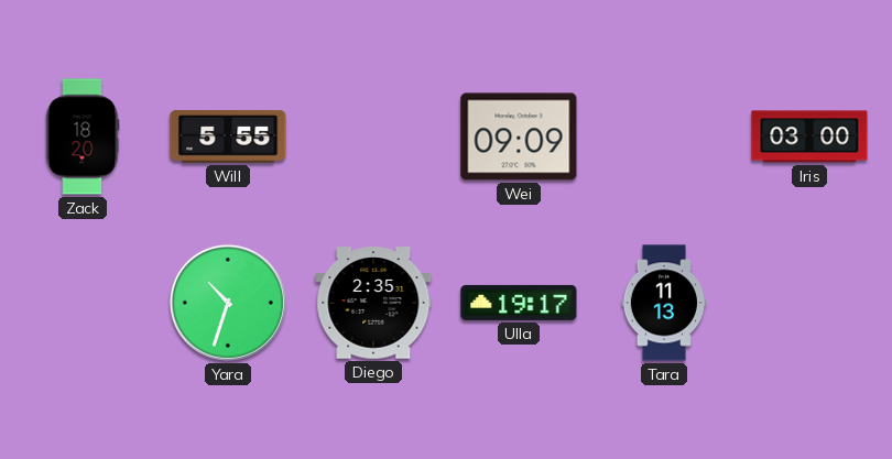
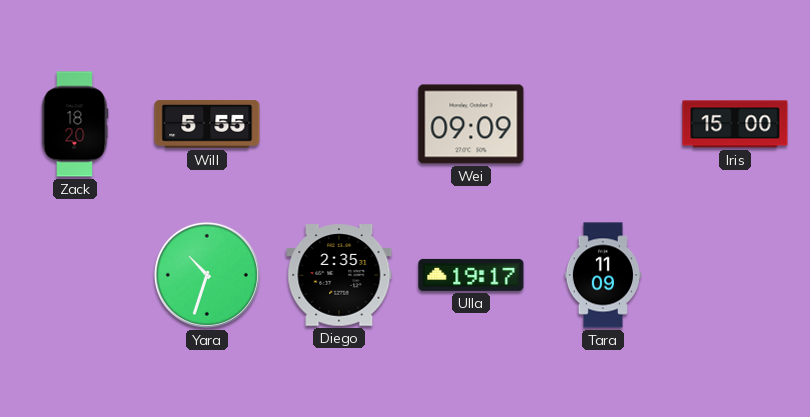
Iris: 03:00 -> 15:00
Tara: 11:13 -> 11:09
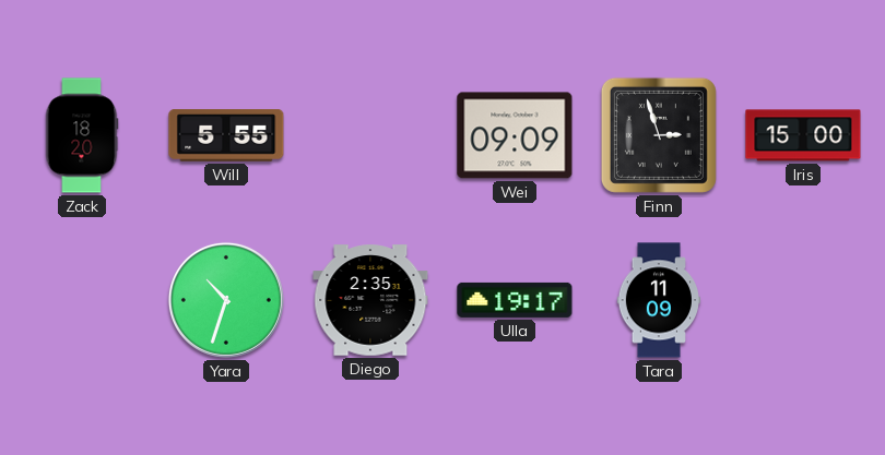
Finn: none -> 2:57
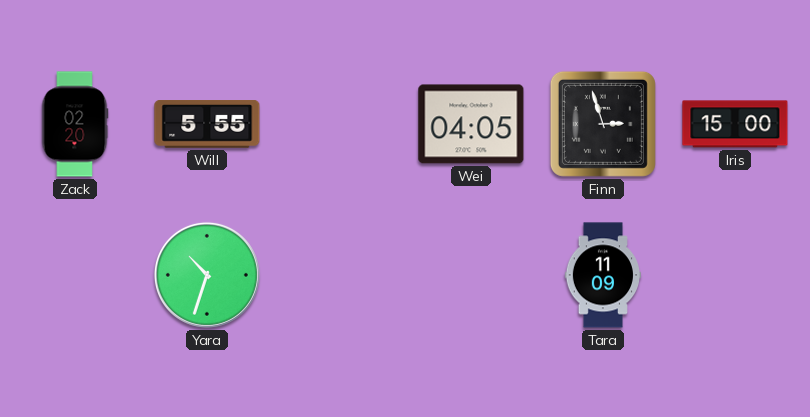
Zack: 18:20 -> 02:20
Wei: 09:09 -> 04:05
Diego: 2:35 -> none
Ulla: 19:17 -> none
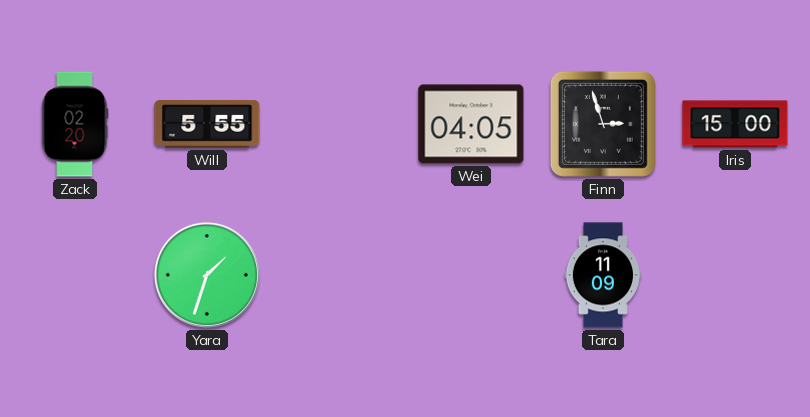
Yara: 10:33 -> 1:33
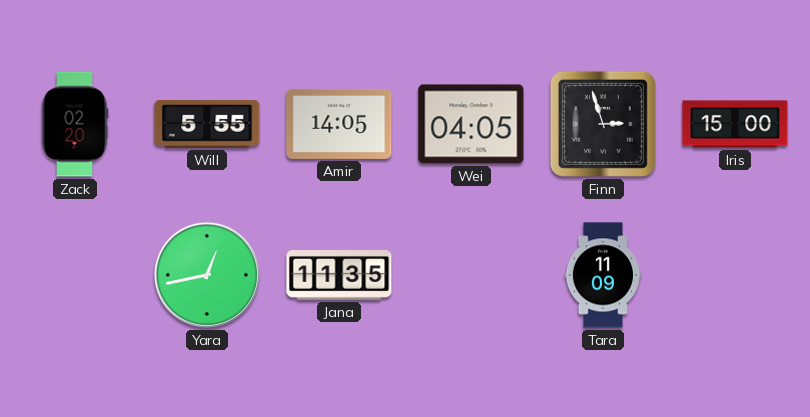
Amir: none -> 14:05
Yara: 1:33 -> 12:43
Jana: none -> 11:35
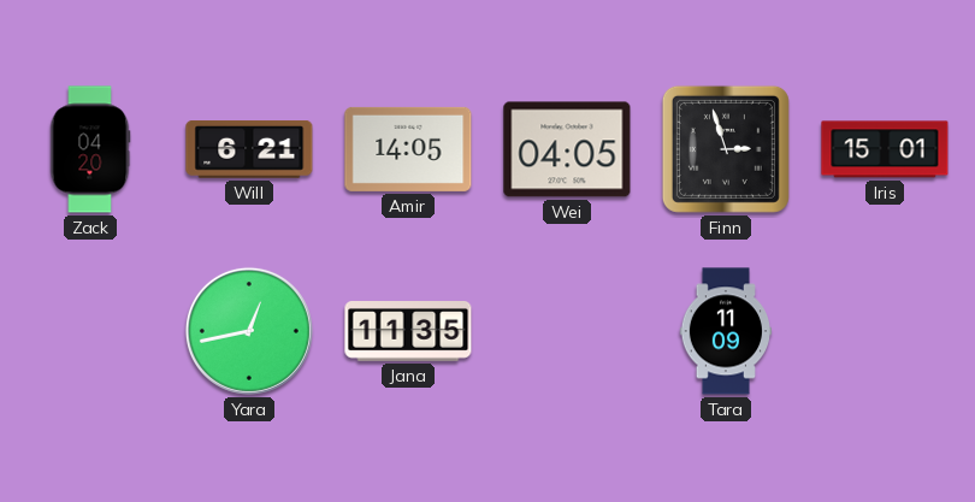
Zack: 02:20 -> 04:20
Will: 5:55 -> 6:21
Iris: 15:00 -> 15:01
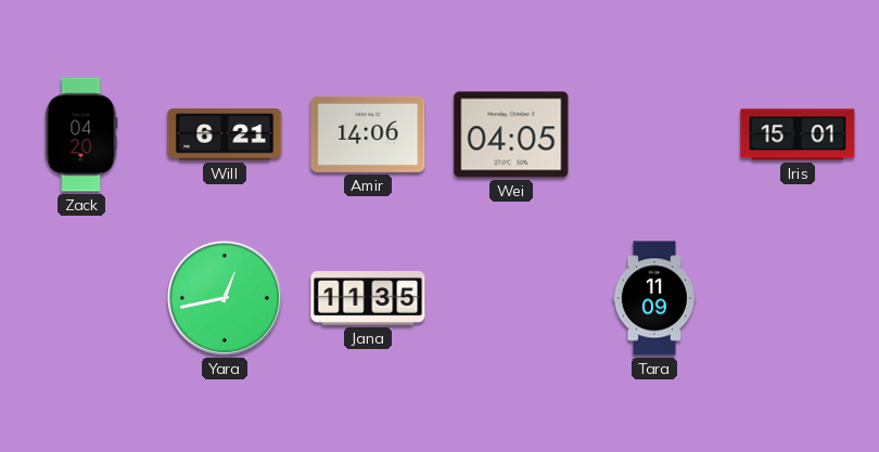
Amir: 14:05 -> 14:06
Finn: 2:57 -> none
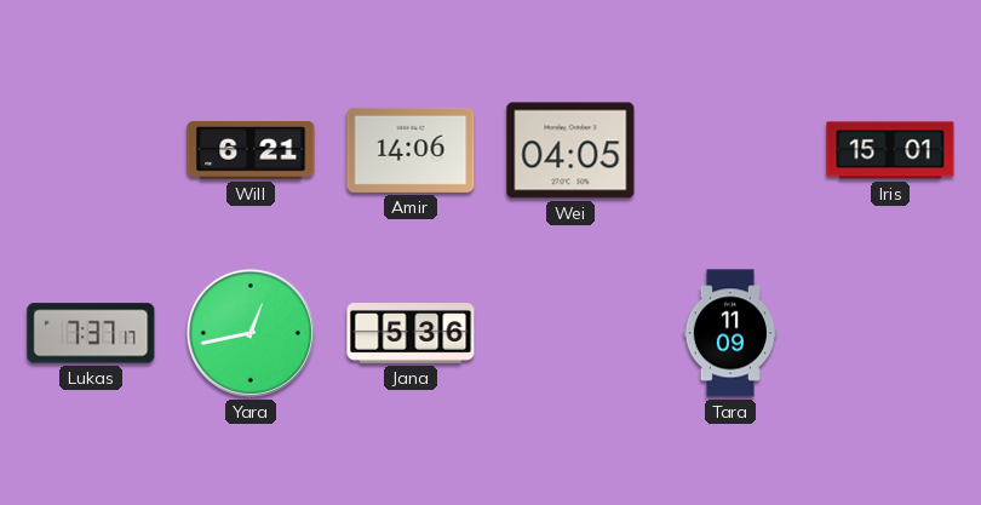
Zack: 04:20 -> none
Lukas: none -> 7:37
Jana: 11:35 -> 5:36
